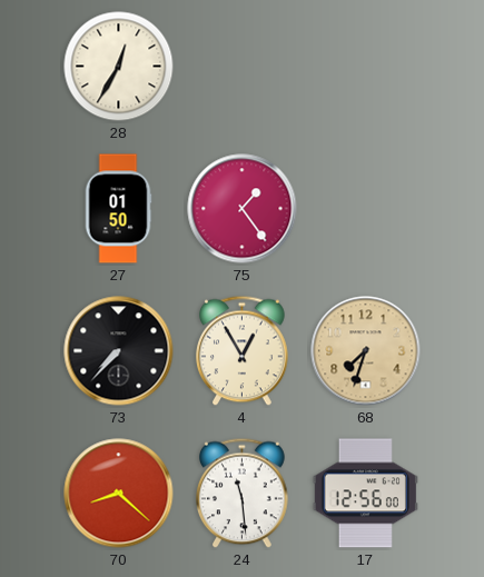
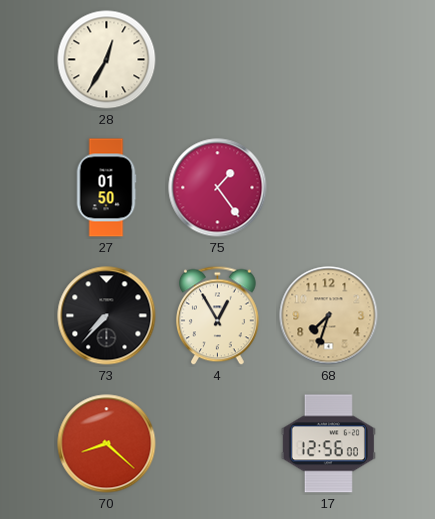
24: 11:29 -> none
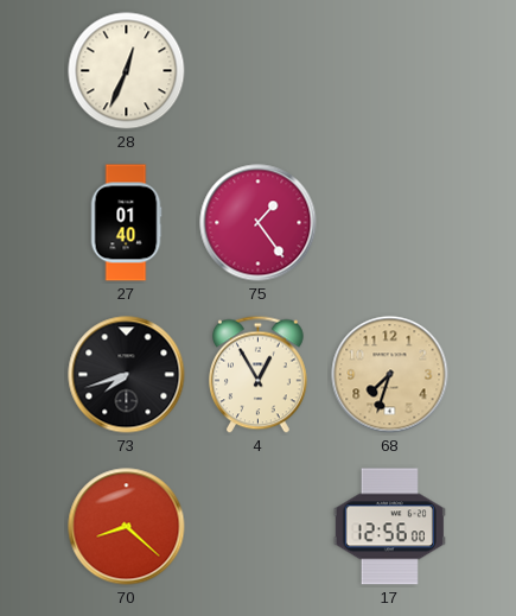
28: 12:35 -> 12:34
27: 01:50 -> 01:40
73: 7:37 -> 7:42
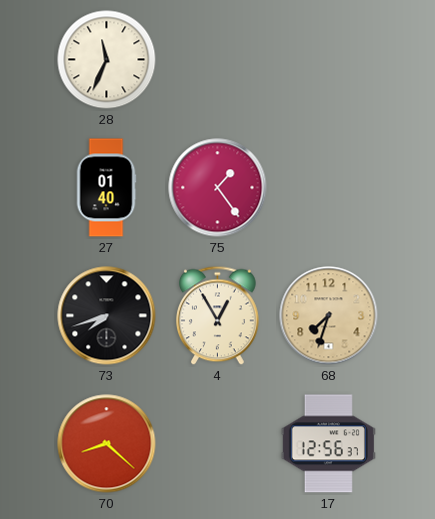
28: 12:34 -> 11:34
17: 12:56:00 -> 12:56:37
